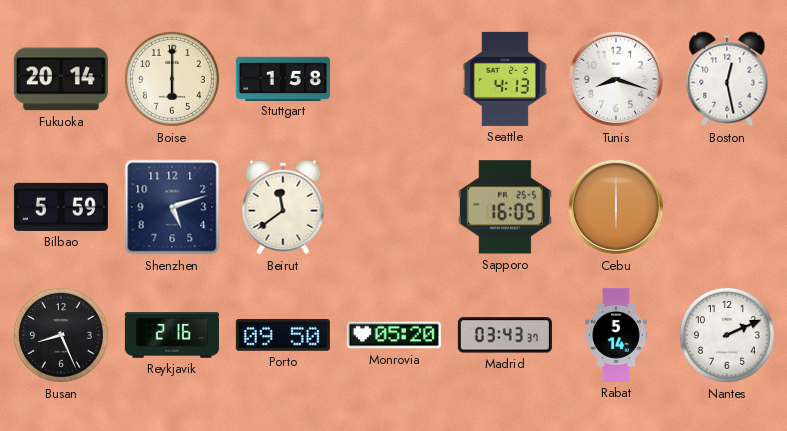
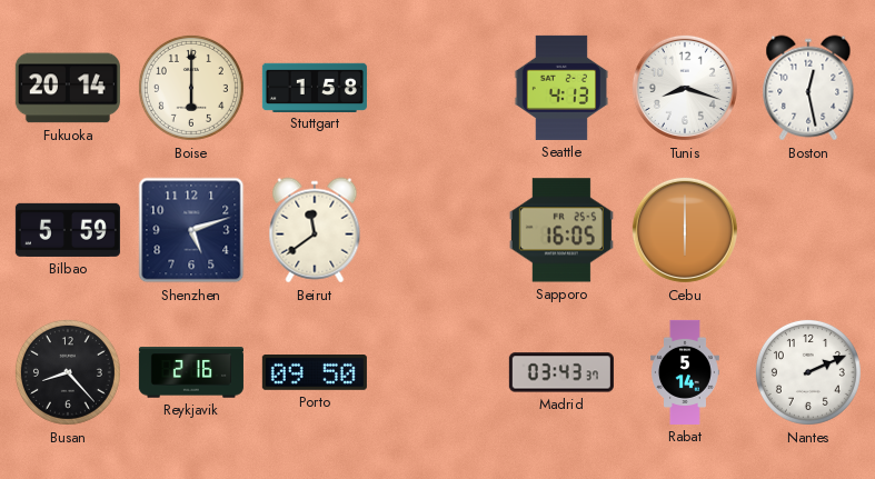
Busan: 8:26 -> 8:23
Monrovia: 05:20 -> none
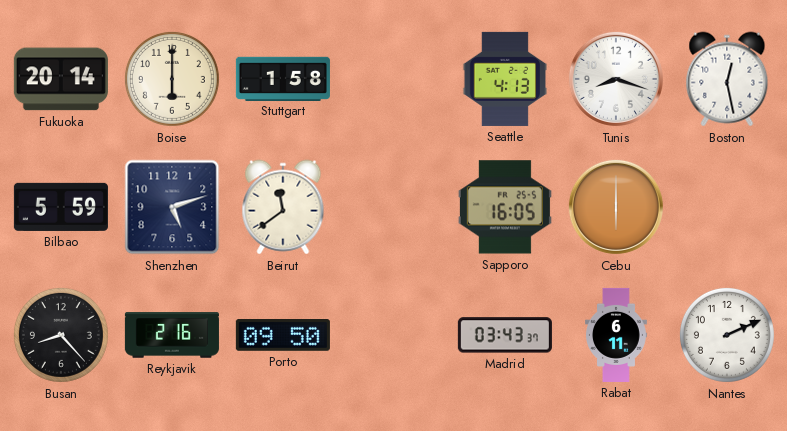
Rabat: 5:14 -> 6:11
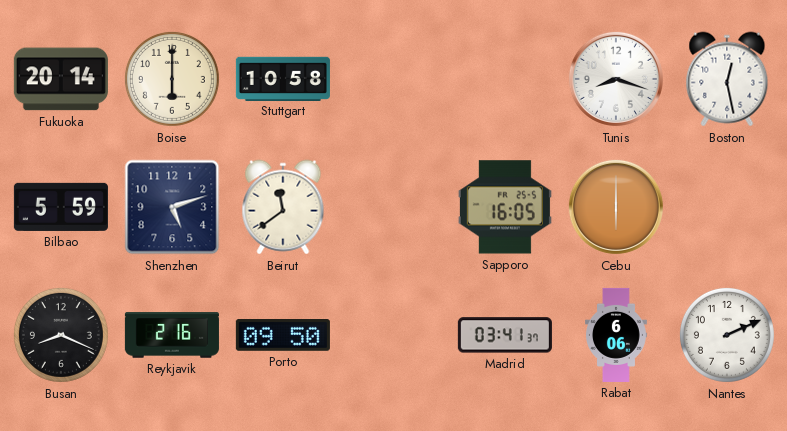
Stuttgart: 1:58 -> 10:58
Seattle: 4:13 -> none
Busan: 8:23 -> 8:19
Madrid: 03:43 -> 03:41
Rabat: 6:11 -> 6:06
